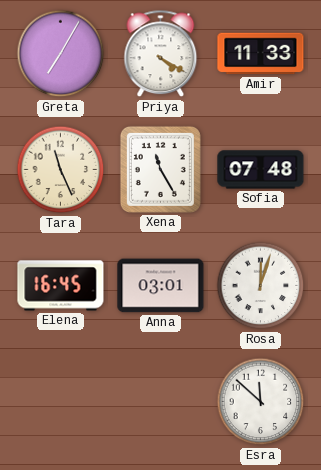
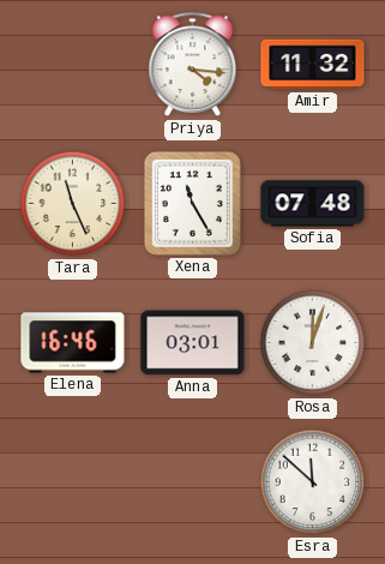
Greta: 7:05 -> none
Priya: 4:20 -> 4:16
Amir: 11:33 -> 11:32
Elena: 16:45 -> 16:46
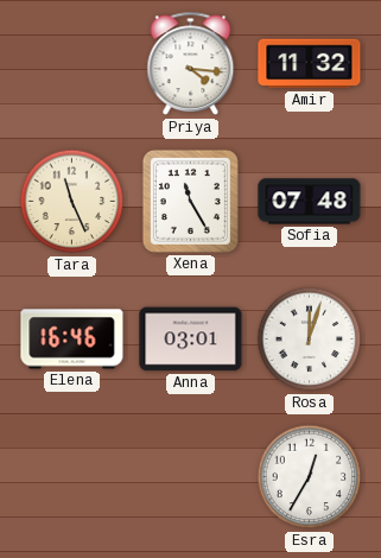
Esra: 11:52 -> 12:35
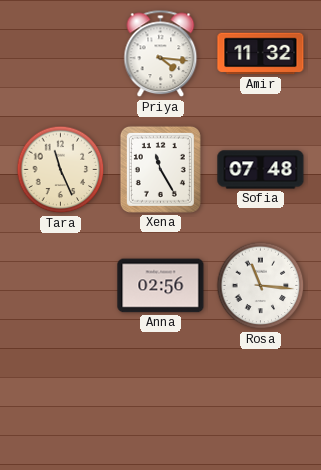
Elena: 16:46 -> none
Anna: 03:01 -> 02:56
Rosa: 12:03 -> 11:16
Esra: 12:35 -> none
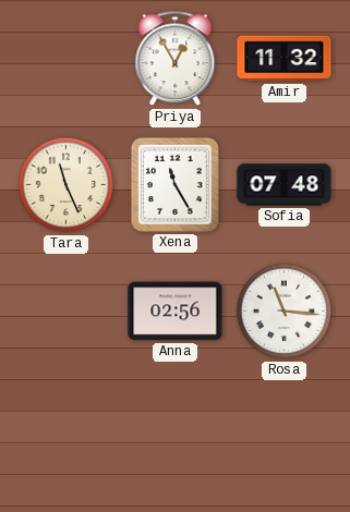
Priya: 4:16 -> 12:55
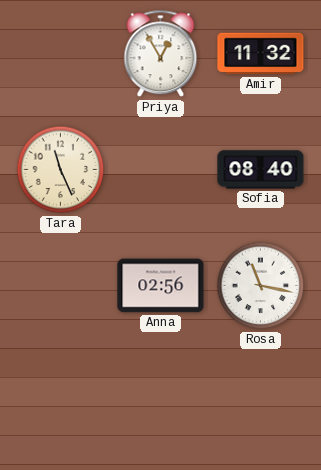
Xena: 11:25 -> none
Sofia: 07:48 -> 08:40
Rosa: 11:16 -> 11:17
